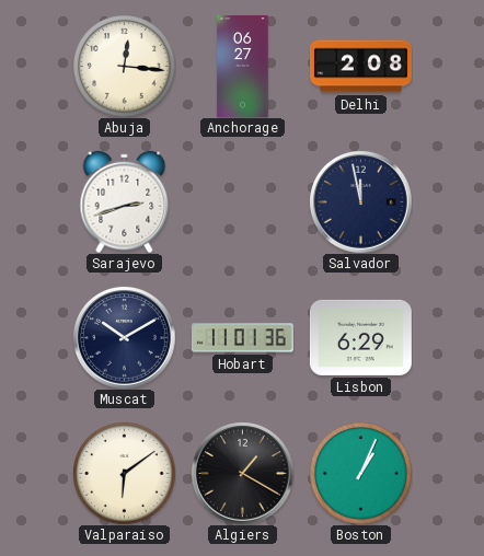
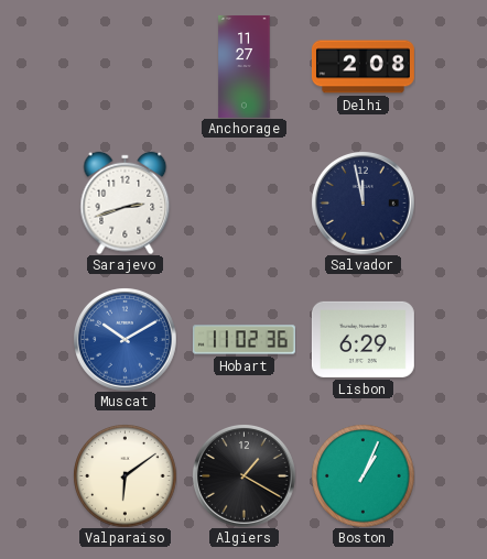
Abuja: 12:16 -> none
Anchorage: 06:27 -> 11:27
Muscat dial: navy -> blue
Hobart: 11:01 -> 11:02
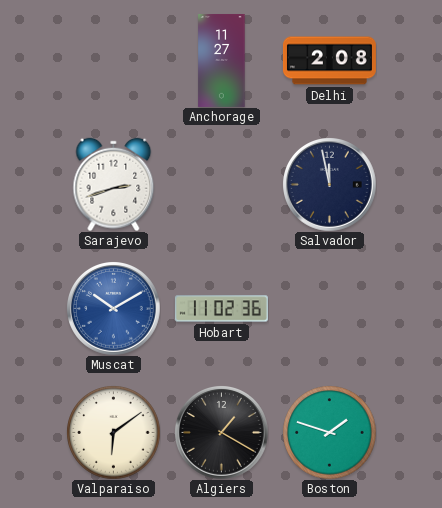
Lisbon: 6:29 -> none
Boston: 1:04 -> 1:48
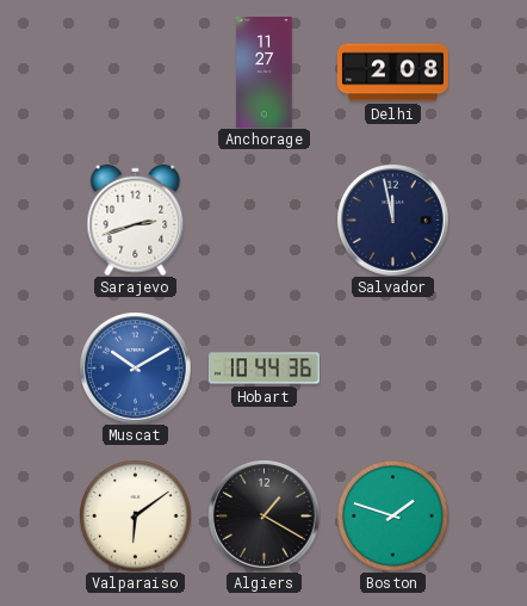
Hobart: 11:02 -> 10:44
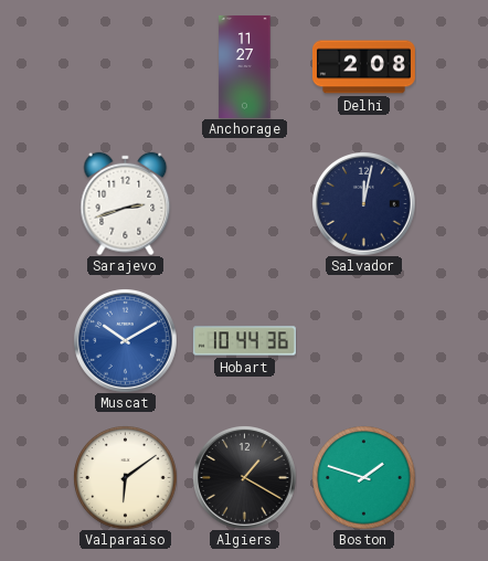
Salvador: 11:58 -> 12:02
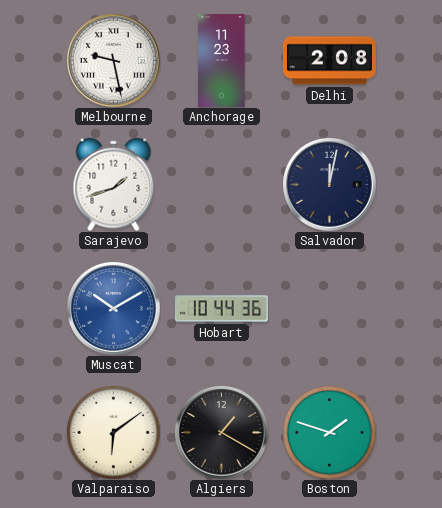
Melbourne: none -> 9:28
Anchorage: 11:27 -> 11:23
Sarajevo: 2:42 -> 1:42
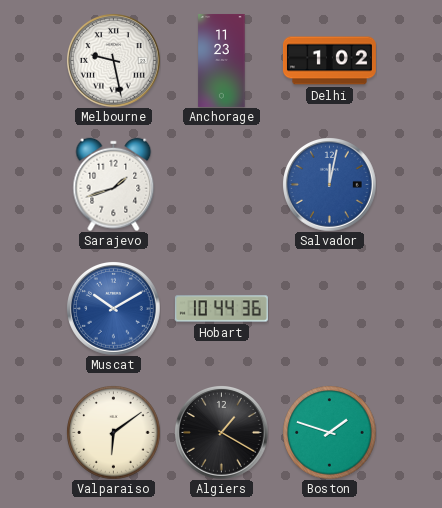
Delhi: 2:08 -> 1:02
Salvador dial: navy -> blue
